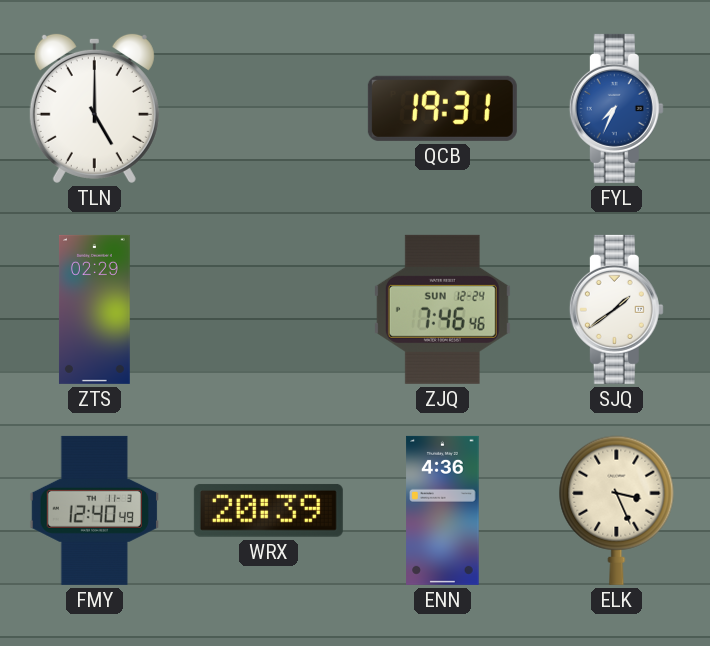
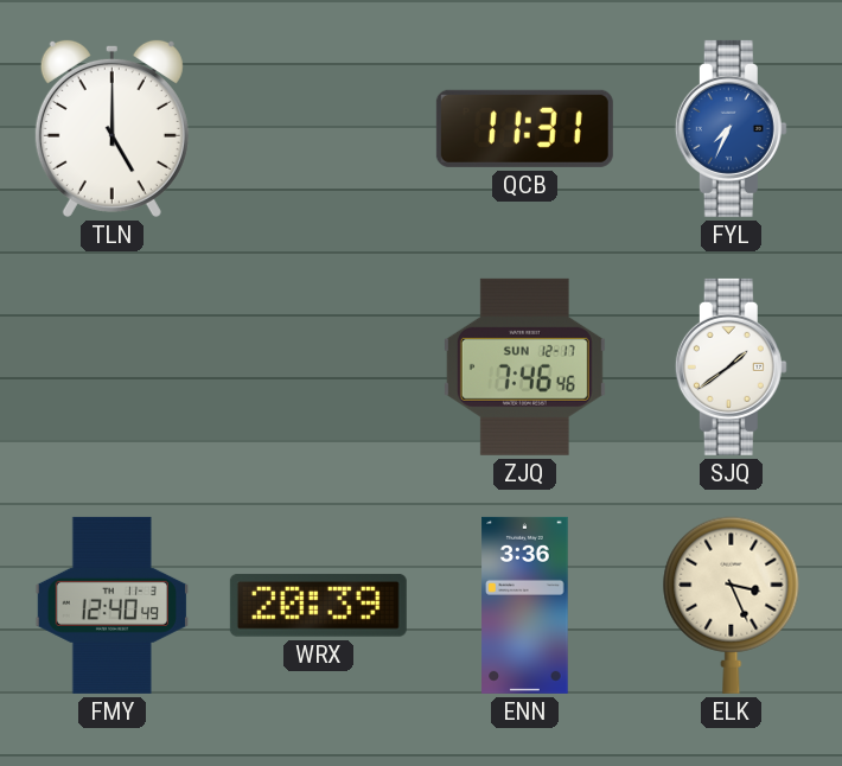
QCB: 19:31 -> 11:31
ZTS: 02:29 -> none
ZJQ date: SUN 12-24 -> SUN 12-17
ENN: 4:36 -> 3:36
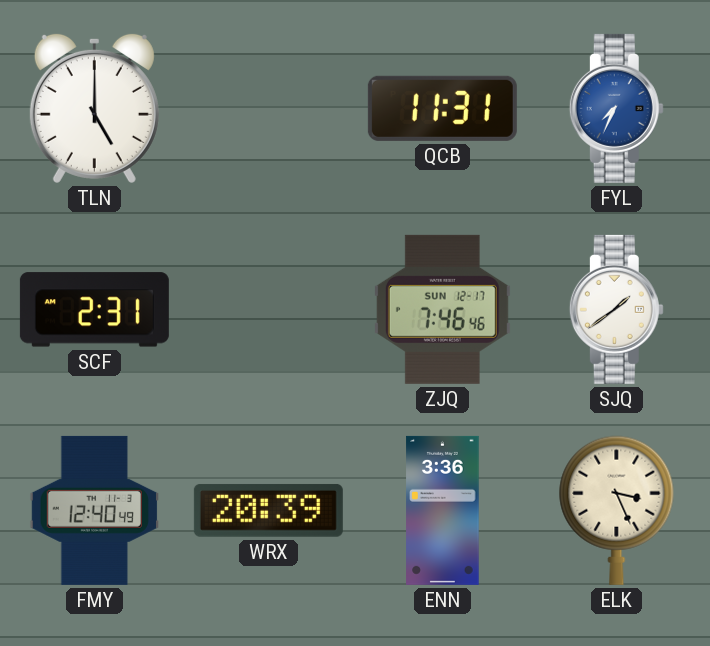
SCF: none -> 2:31
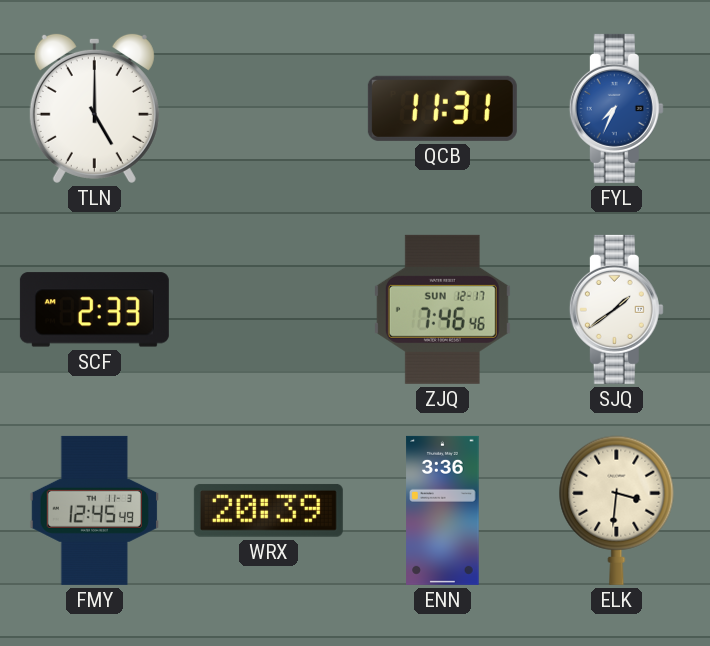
SCF: 2:31 -> 2:33
FMY: 12:40 -> 12:45
ELK: 3:26 -> 3:31
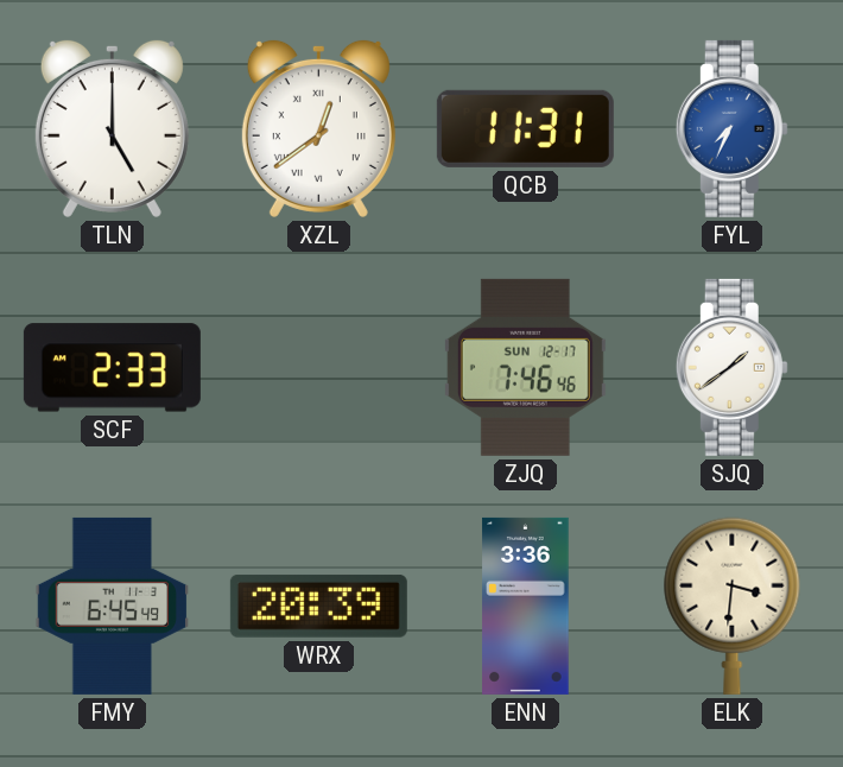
XZL: none -> 12:39
FMY: 12:45 -> 6:45
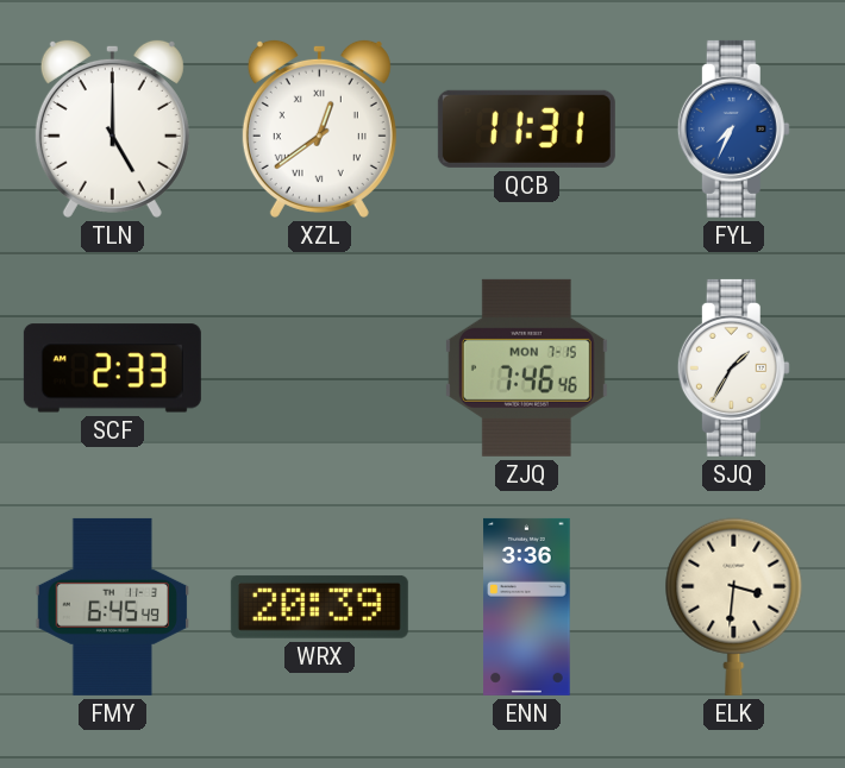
ZJQ date: SUN 12-17 -> MON 7-15
SJQ: 1:39 -> 1:35
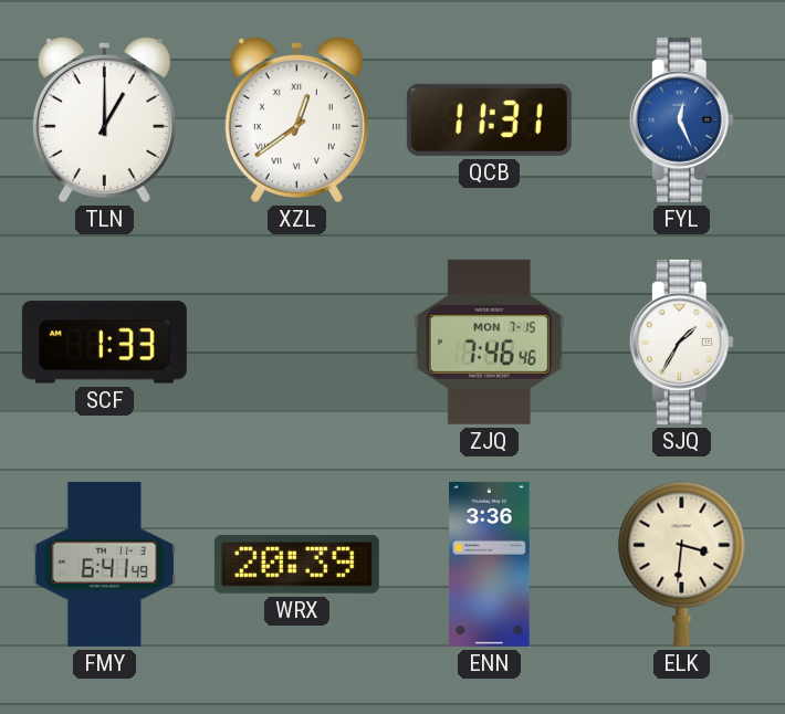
TLN: 5:00 -> 1:00
FYL: 7:34 -> 12:26
SCF: 2:33 -> 1:33
FMY: 6:45 -> 6:41
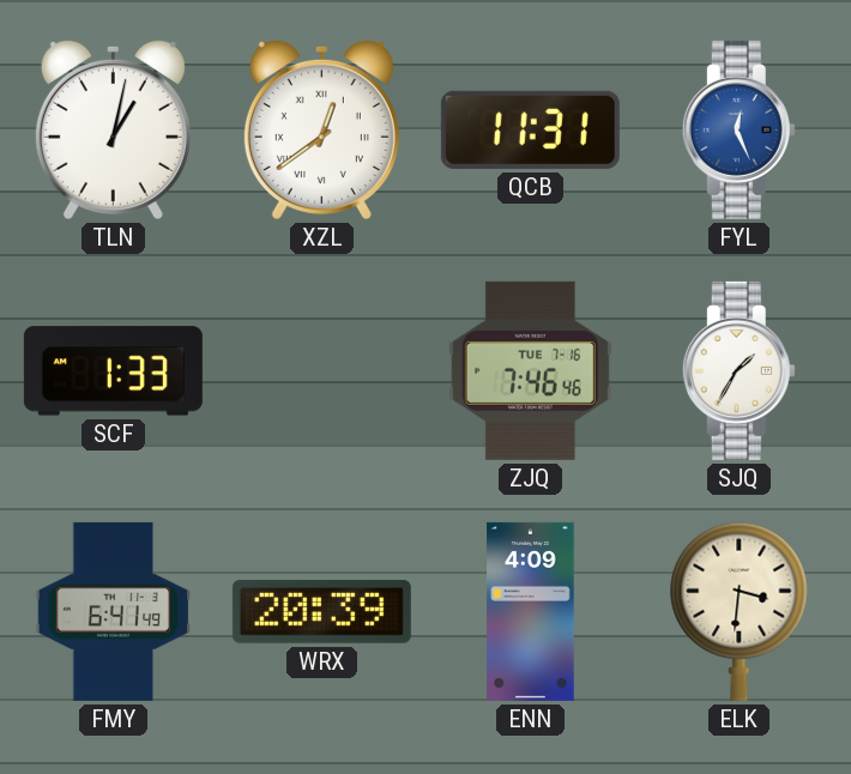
TLN: 1:00 -> 1:02
ZJQ date: MON 7-15 -> TUE 7-16
ENN: 3:36 -> 4:09
